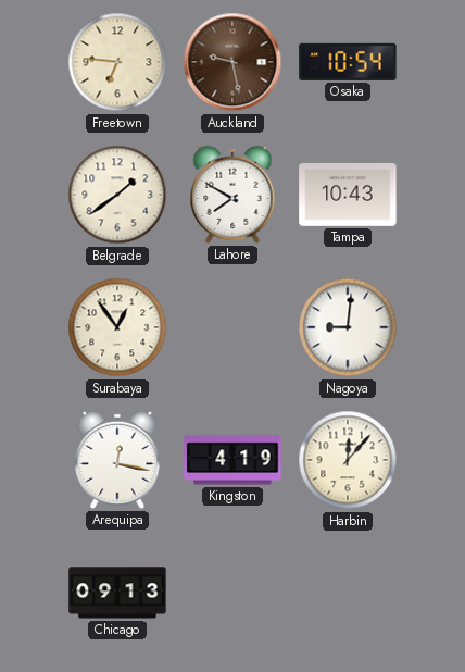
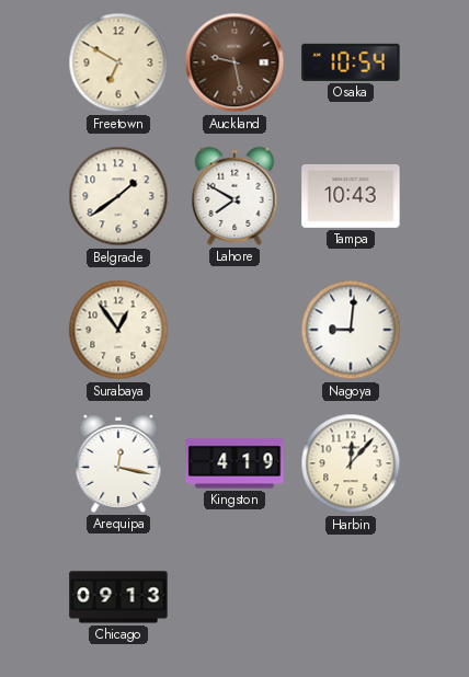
Freetown: 6:46 -> 6:50
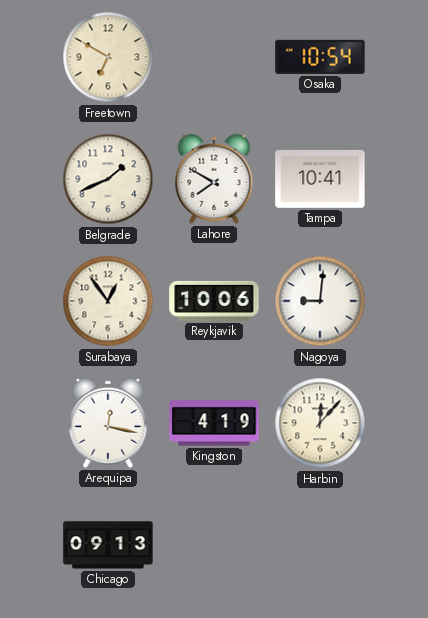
Auckland: 9:28 -> none
Belgrade: 1:39 -> 1:41
Tampa: 10:43 -> 10:41
Reykjavik: none -> 10:06
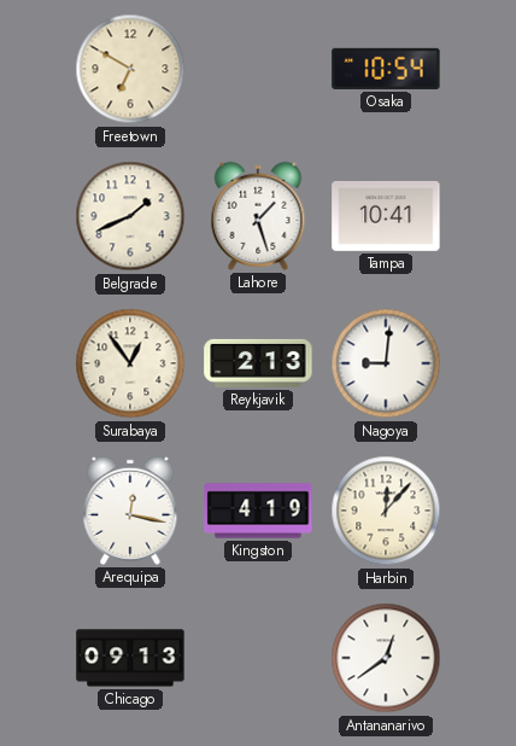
Lahore: 7:50 -> 1:27
Reykjavik: 10:06 -> 2:13
Antananarivo: none -> 12:39
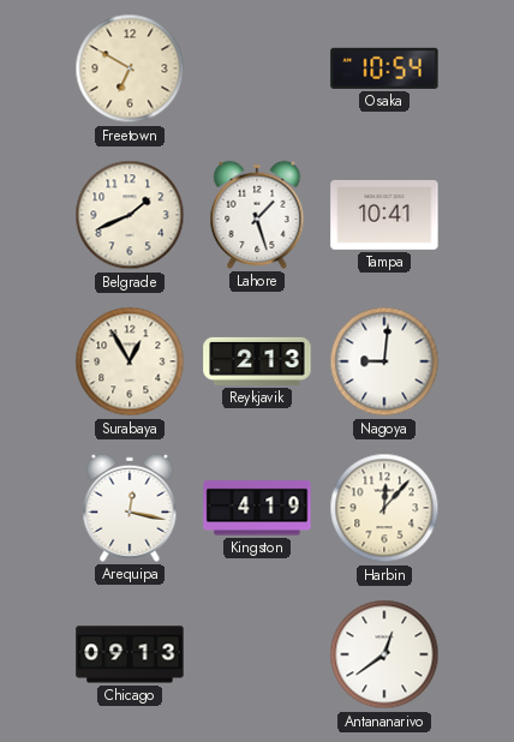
Surabaya: 12:54 -> 12:55
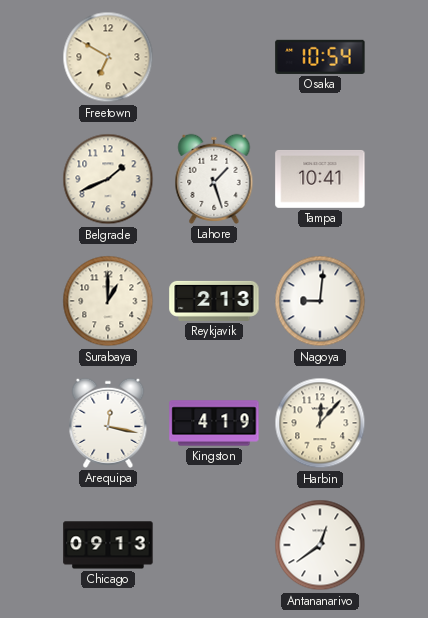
Surabaya: 12:55 -> 1:00
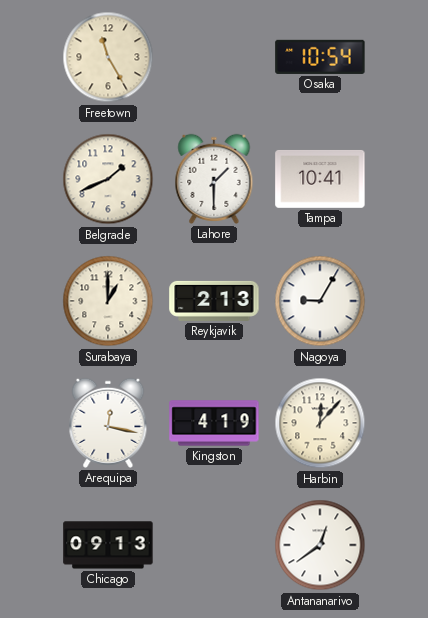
Freetown: 6:50 -> 11:25
Lahore: 1:27 -> 1:30
Nagoya: 9:01 -> 9:05
